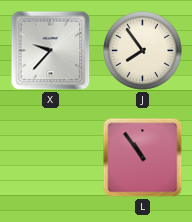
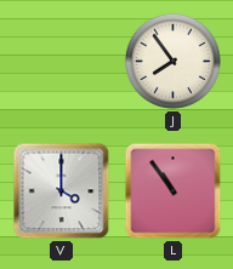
X: 9:37 -> none
V: none -> 4:00
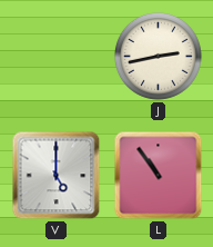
J: 7:54 -> 2:43
V: 4:00 -> 5:00
